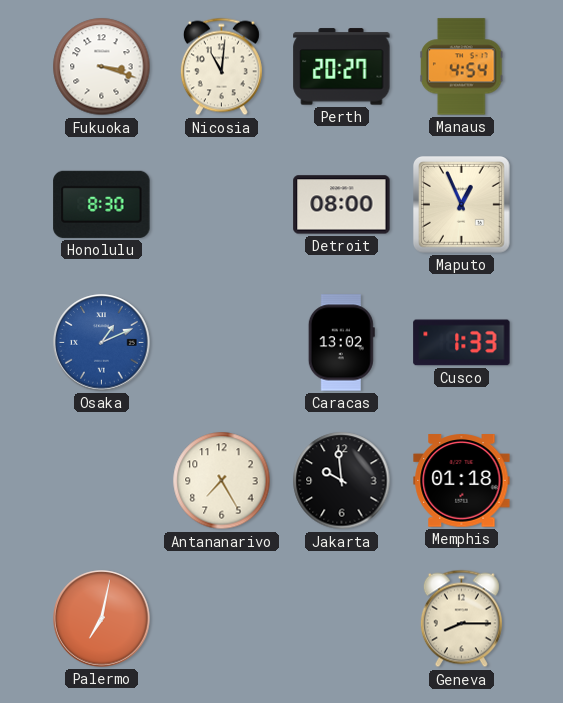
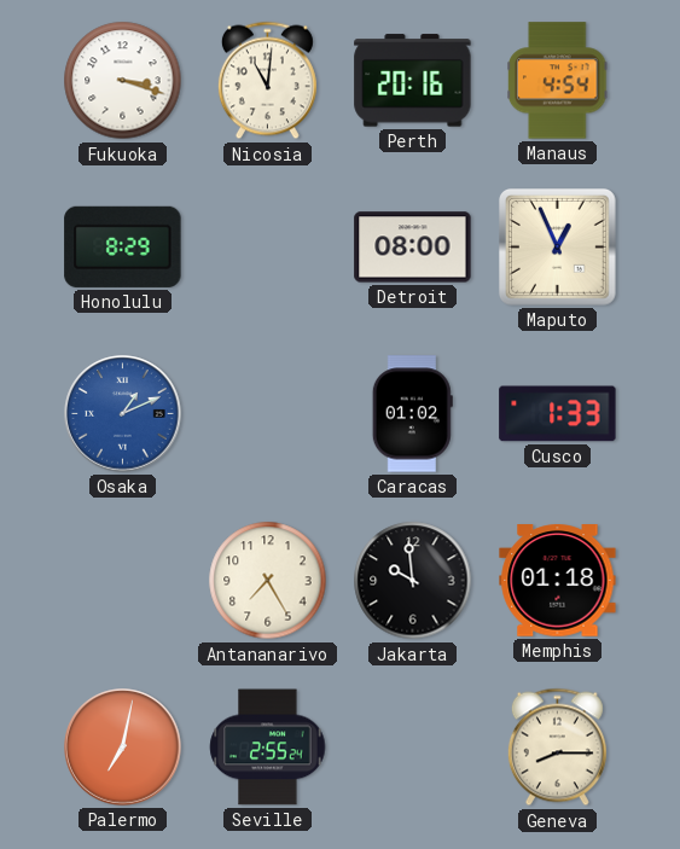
Perth: 20:27 -> 20:16
Honolulu: 8:30 -> 8:29
Caracas: 13:02 -> 01:02
Seville: none -> 2:55
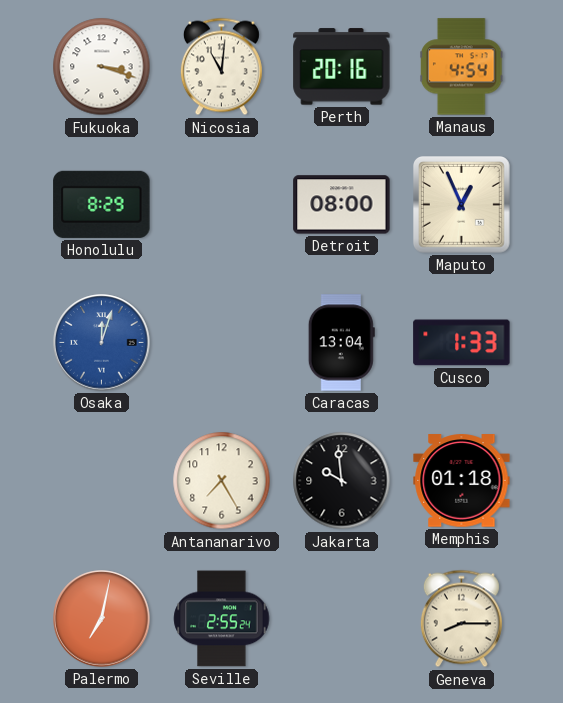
Osaka: 1:11 -> 12:03
Caracas: 01:02 -> 13:04
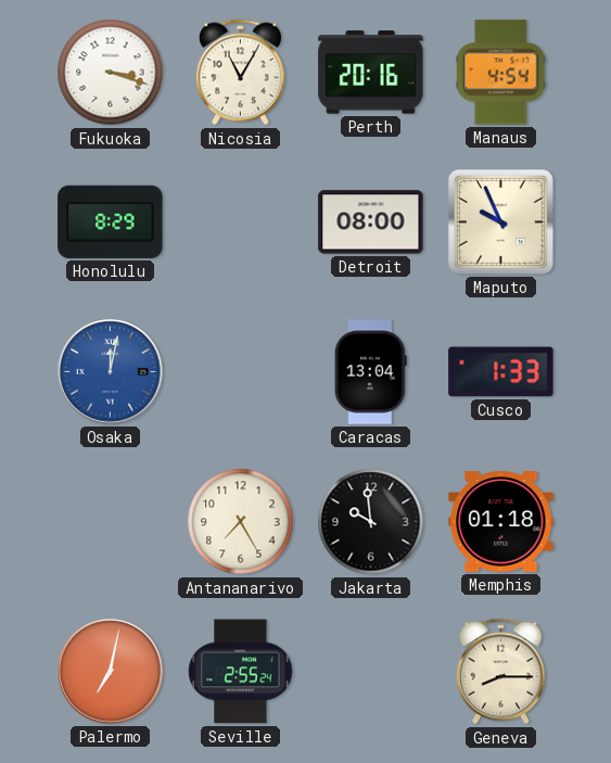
Nicosia: 11:01 -> 11:05
Maputo: 12:56 -> 9:56
Osaka: 12:03 -> 12:02
